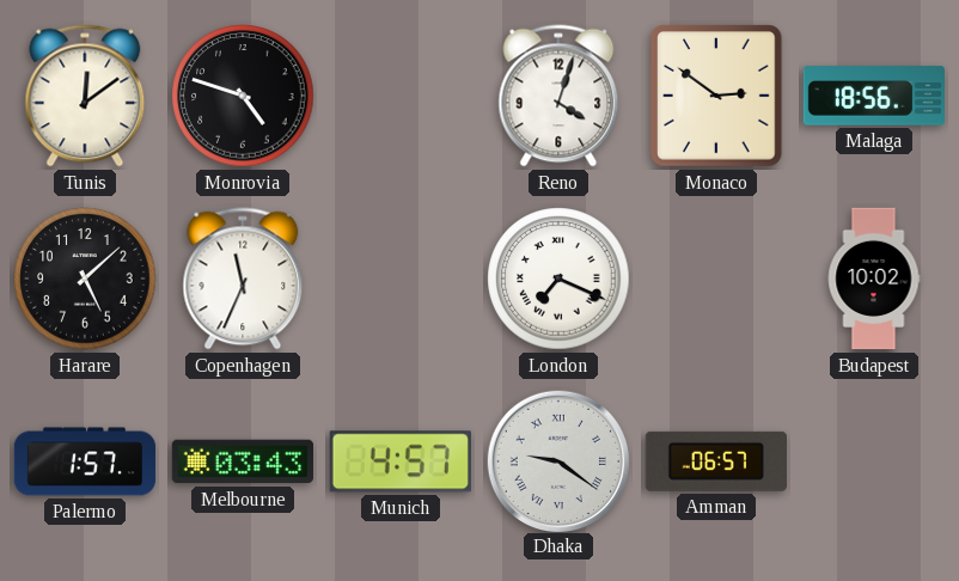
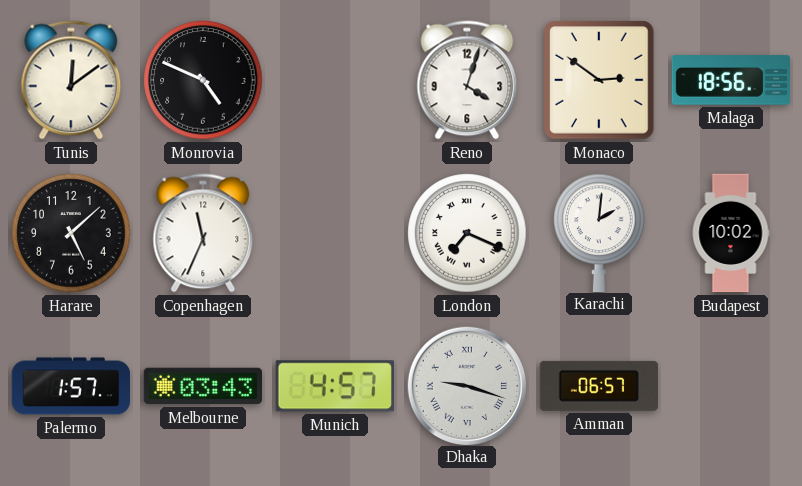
Monrovia: 4:48 -> 4:49
Karachi: none -> 2:01
Dhaka: 9:21 -> 9:18
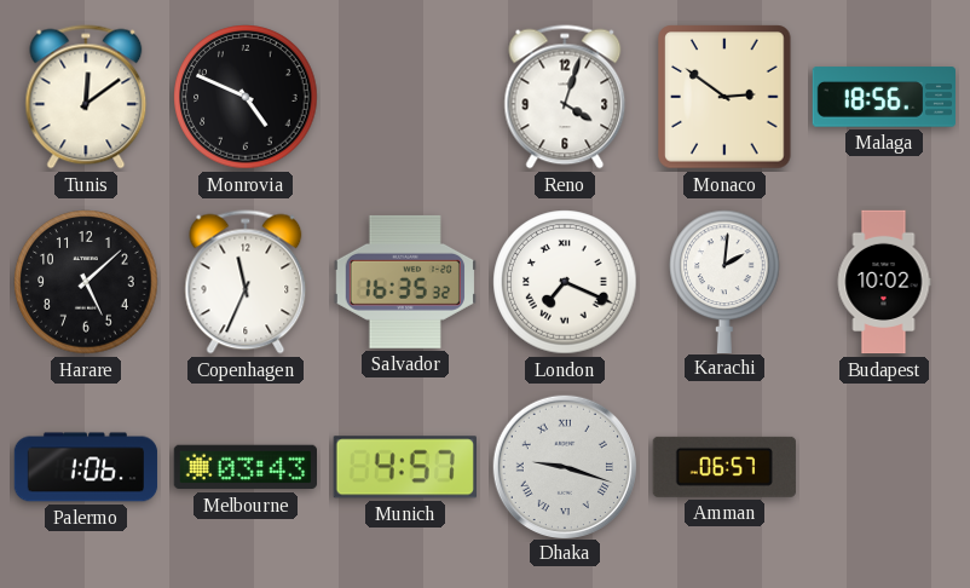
Salvador: none -> 16:35
Palermo: 1:57 -> 1:06
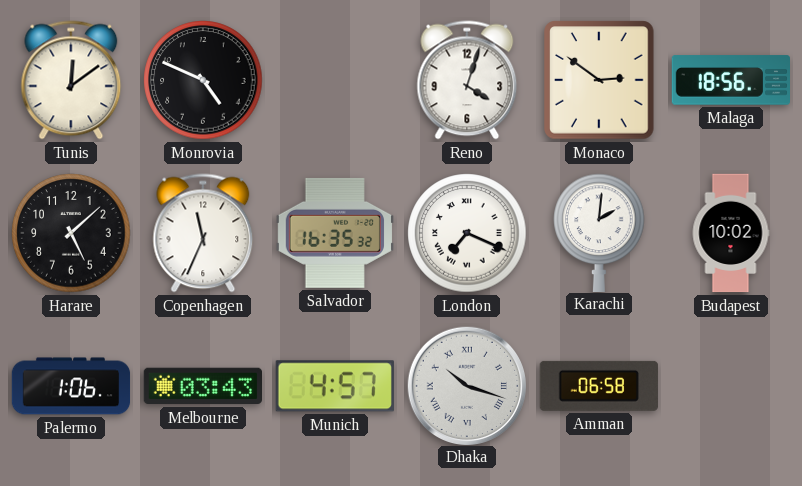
Dhaka: 9:18 -> 10:18
Amman: 06:57 -> 06:58
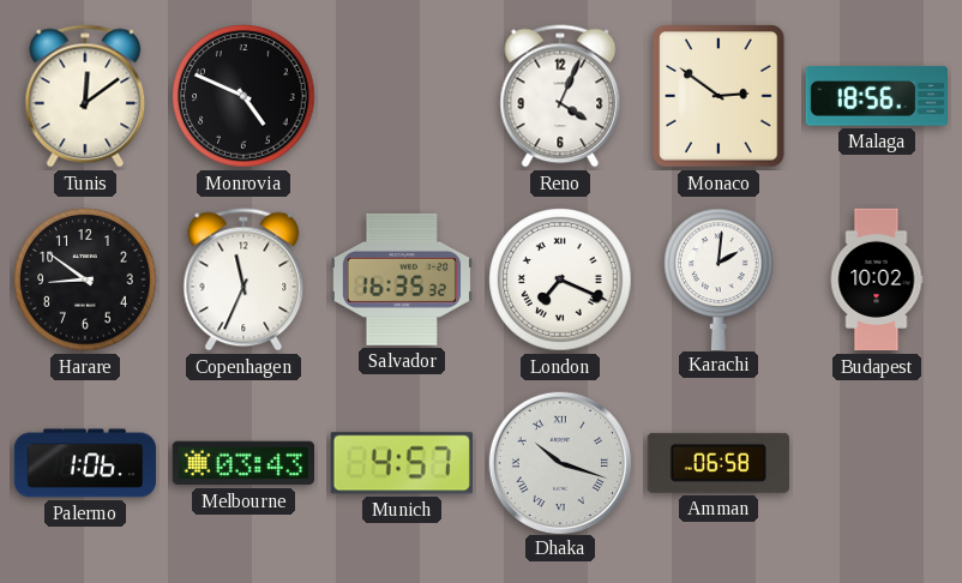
Reno: 4:03 -> 4:04
Harare: 5:08 -> 8:51
